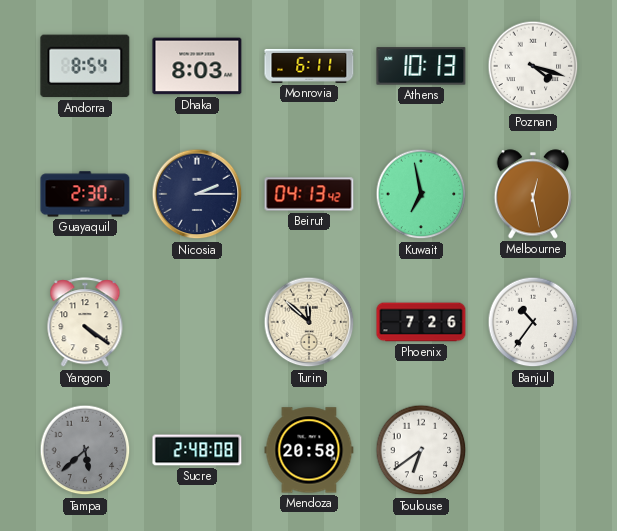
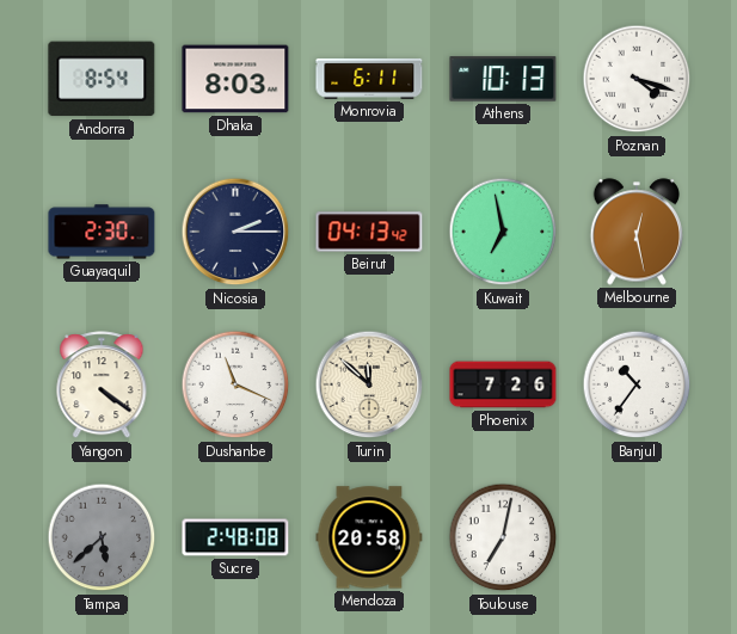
Dushanbe: none -> 11:19
Toulouse: 6:39 -> 7:02
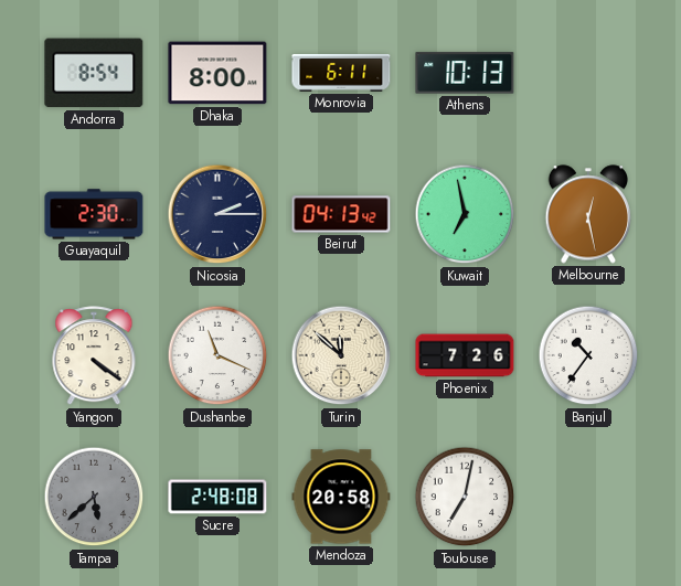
Dhaka: 8:03 -> 8:00
Poznan: 4:18 -> none
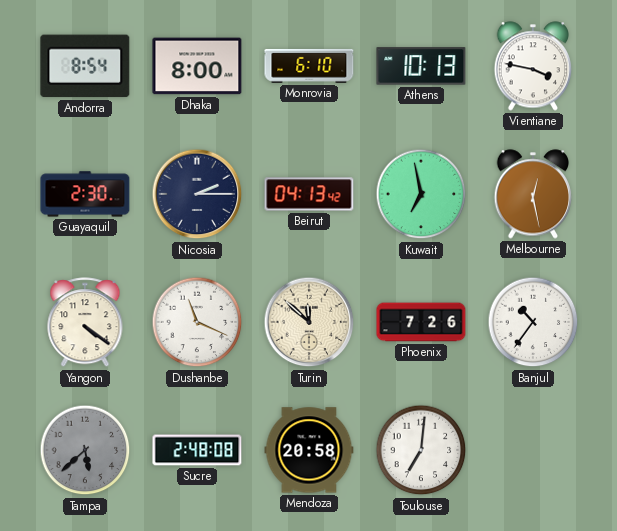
Monrovia: 6:11 -> 6:10
Vientiane: none -> 3:47
Toulouse: 7:02 -> 7:01
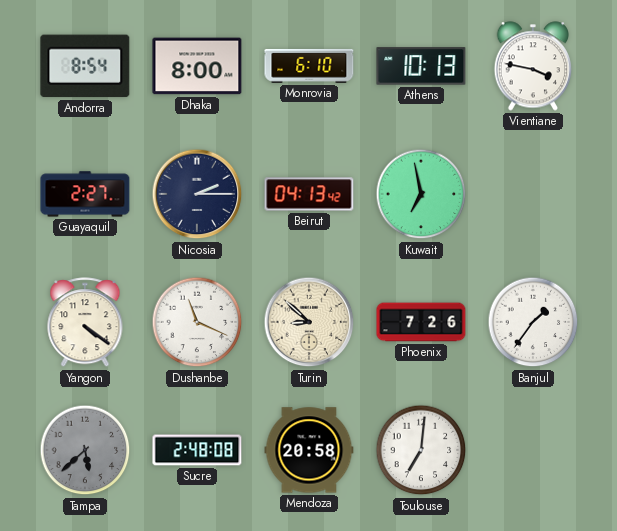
Guayaquil: 2:30 -> 2:27
Melbourne: 12:28 -> none
Turin: 11:52 -> 8:52
Banjul: 10:36 -> 1:36
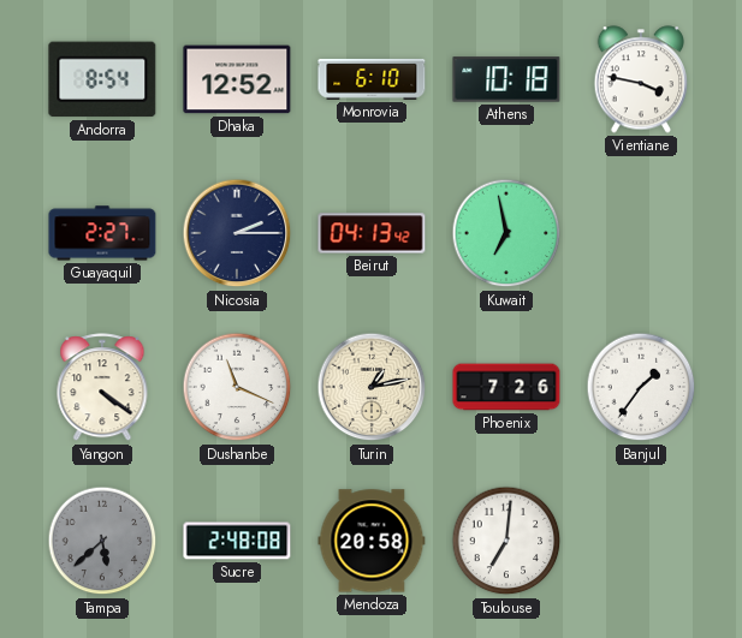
Dhaka: 8:00 -> 12:52
Athens: 10:13 -> 10:18
Turin: 8:52 -> 1:13
